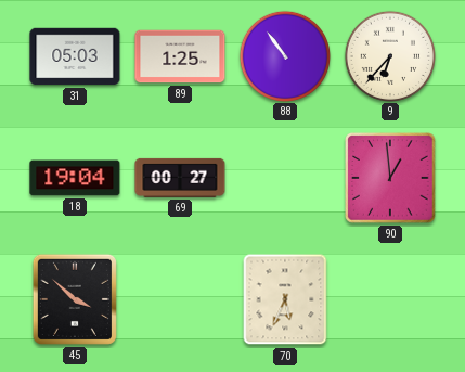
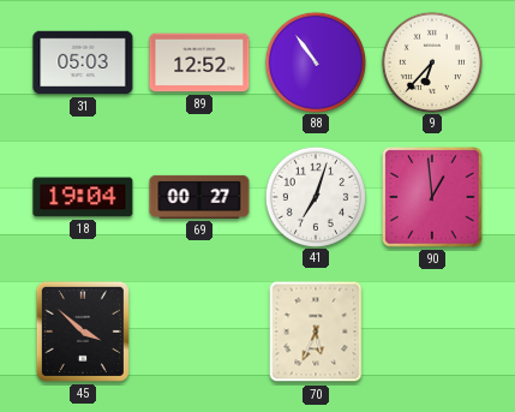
89: 1:25 -> 12:52
41: none -> 7:03
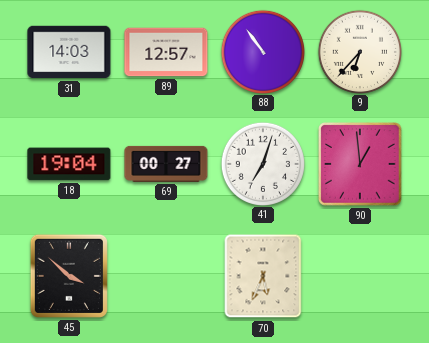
31: 05:03 -> 14:03
89: 12:52 -> 12:57
